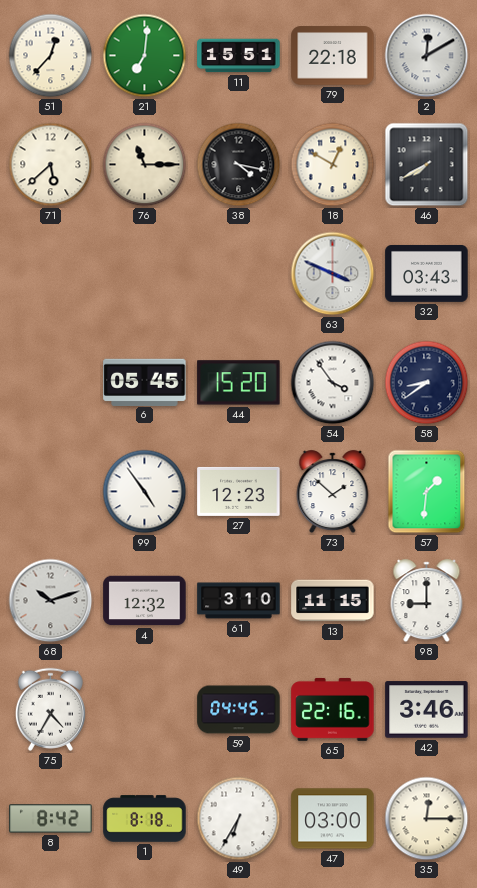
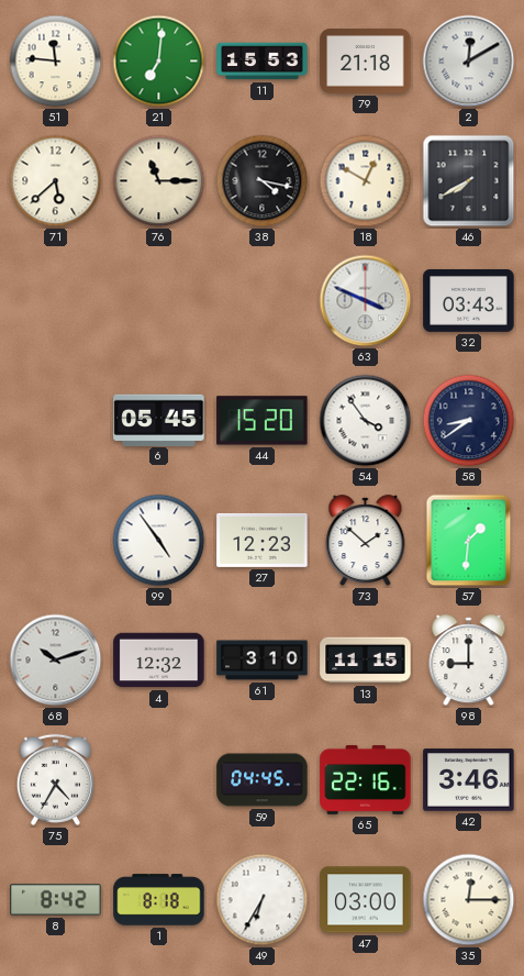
51: 12:37 -> 11:46
11: 15:51 -> 15:53
79: 22:18 -> 21:18
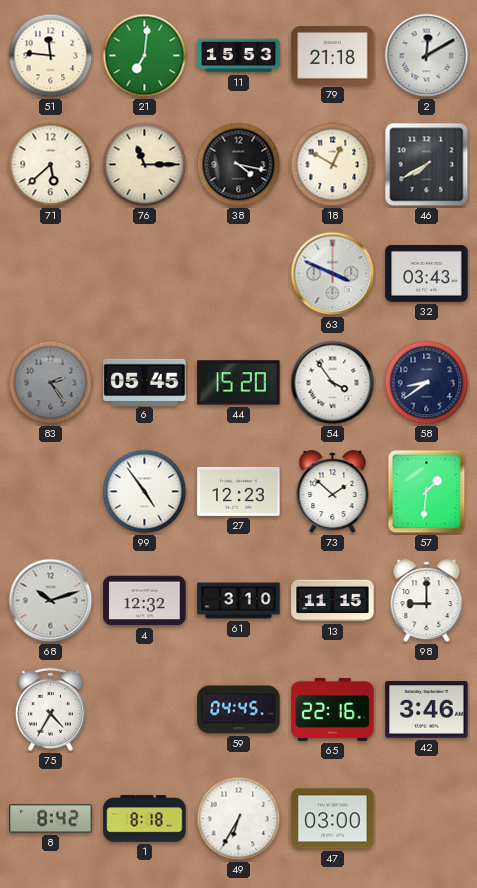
83: none -> 2:24
35: 12:15 -> none
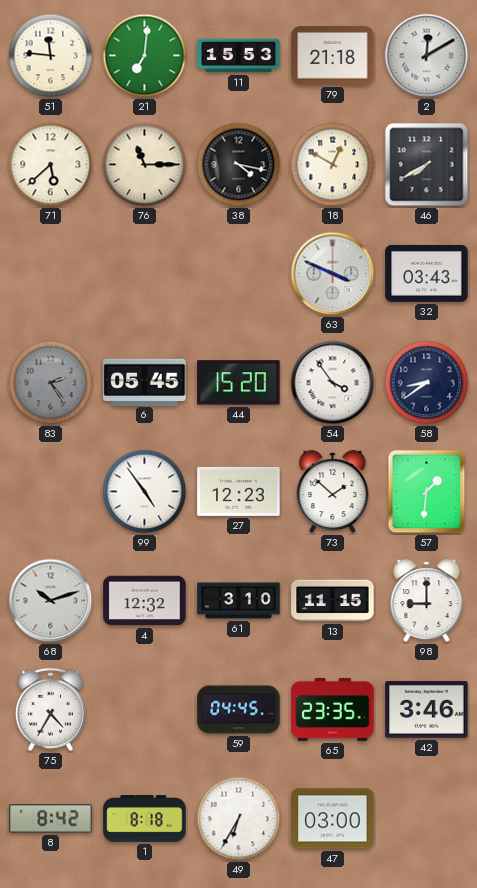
65: 22:16 -> 23:35
